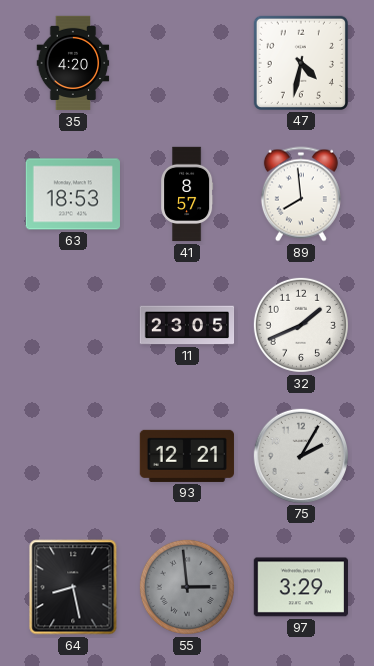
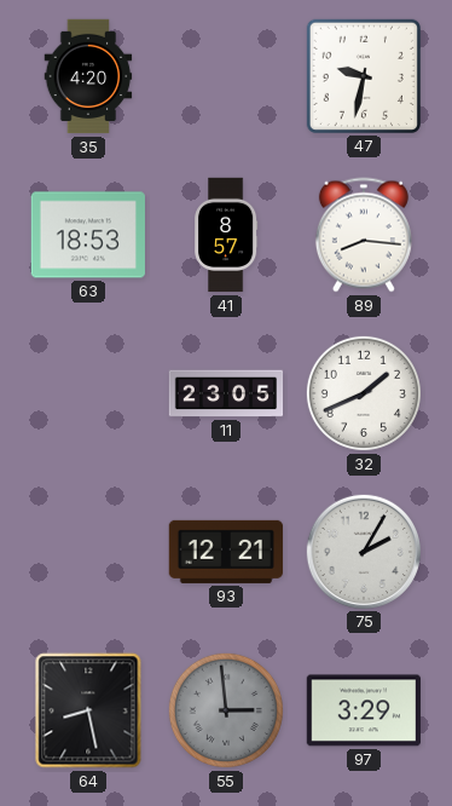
47: 4:32 -> 9:32
89: 7:59 -> 8:16
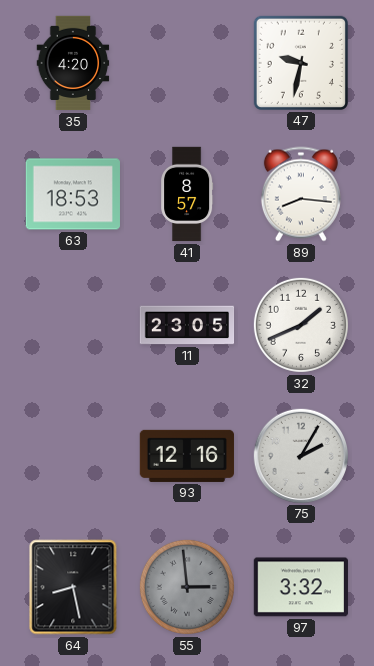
93: 12:21 -> 12:16
97: 3:29 -> 3:32
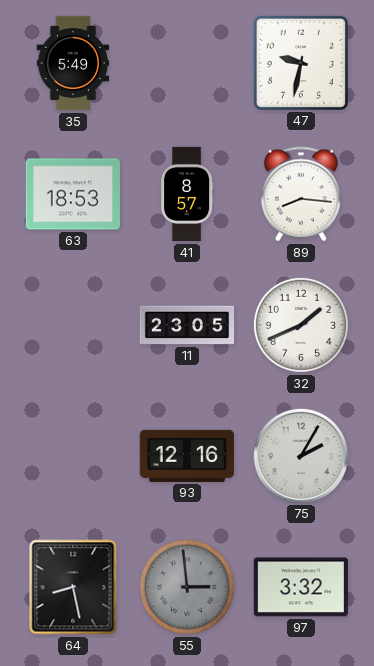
35: 4:20 -> 5:49
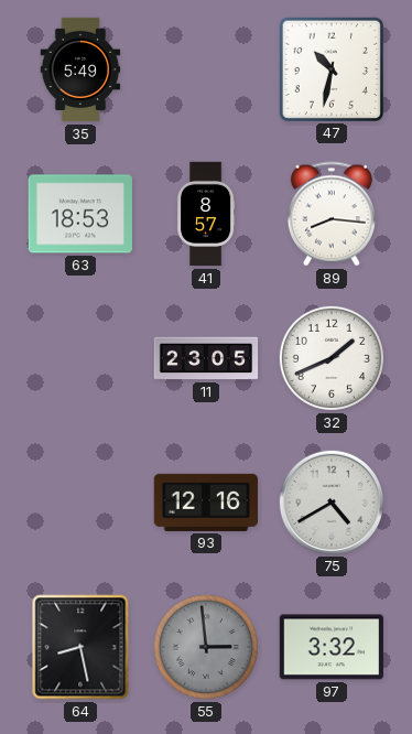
47: 9:32 -> 10:32
75: 2:05 -> 4:40
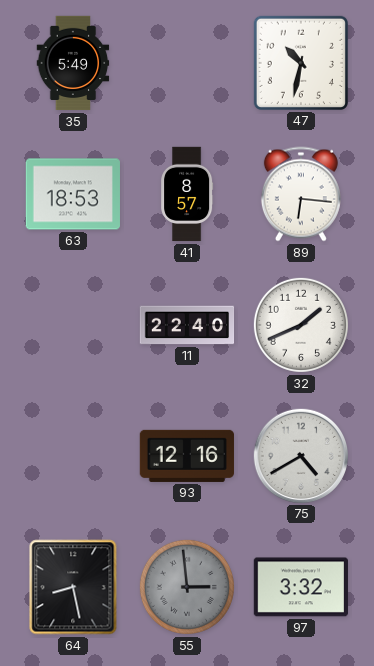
89: 8:16 -> 6:16
11: 23:05 -> 22:40
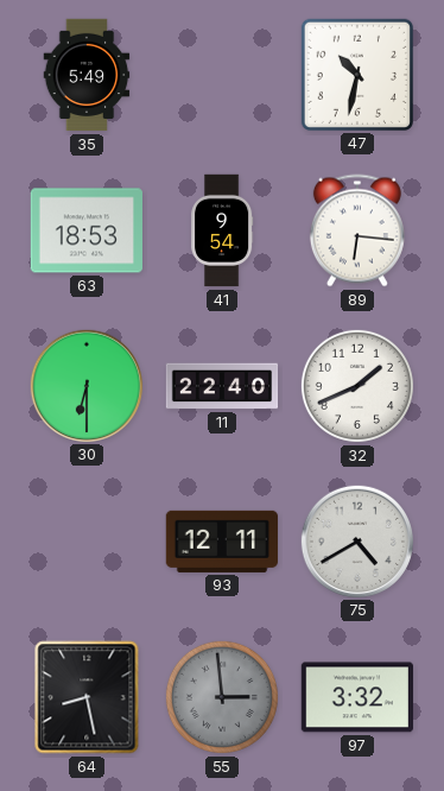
41: 8:57 -> 9:54
30: none -> 6:30
93: 12:16 -> 12:11
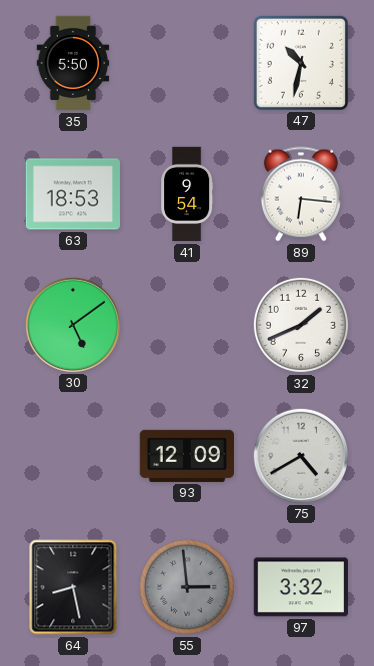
35: 5:49 -> 5:50
30: 6:30 -> 5:09
11: 22:40 -> none
93: 12:11 -> 12:09
